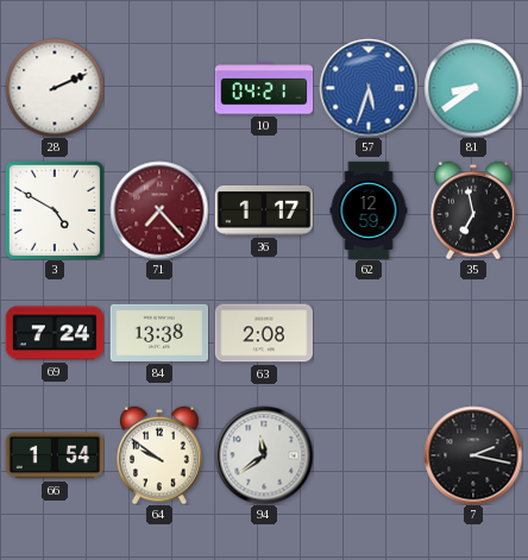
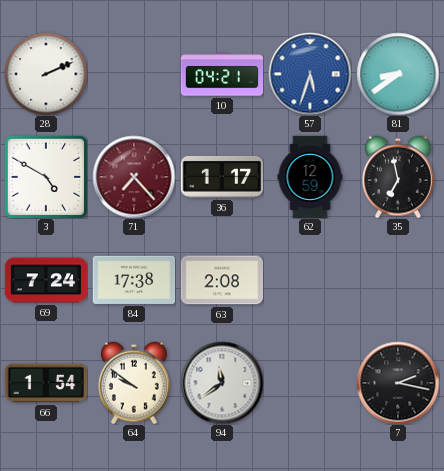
84: 13:38 -> 17:38
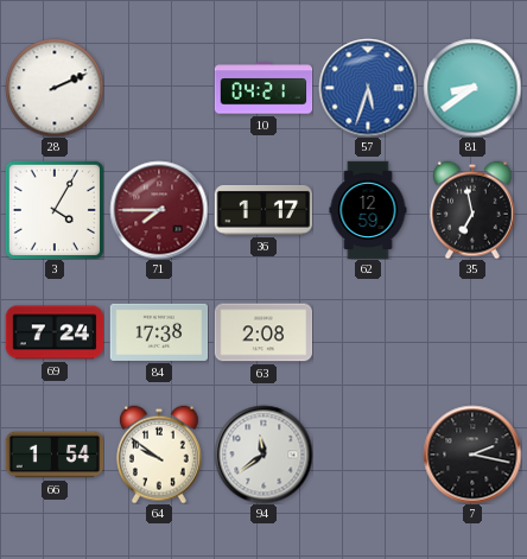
3: 4:50 -> 4:05
71: 7:23 -> 7:45
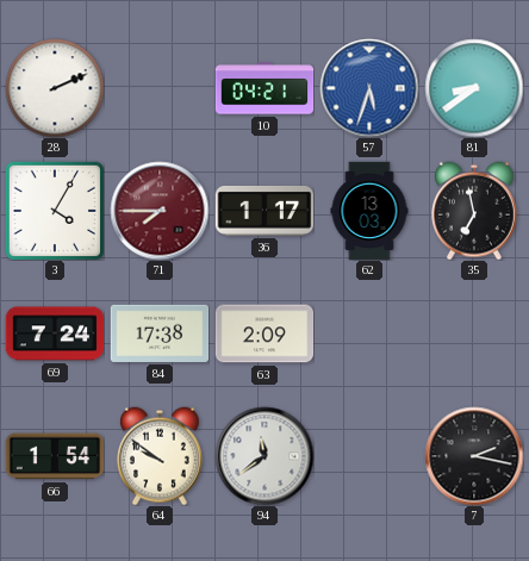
62: 12:59 -> 13:03
63: 2:08 -> 2:09
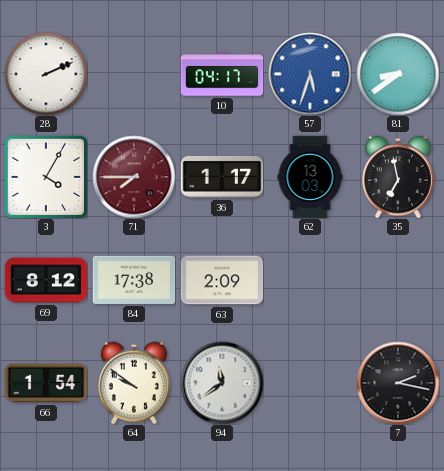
10: 04:21 -> 04:17
69: 7:24 -> 8:12
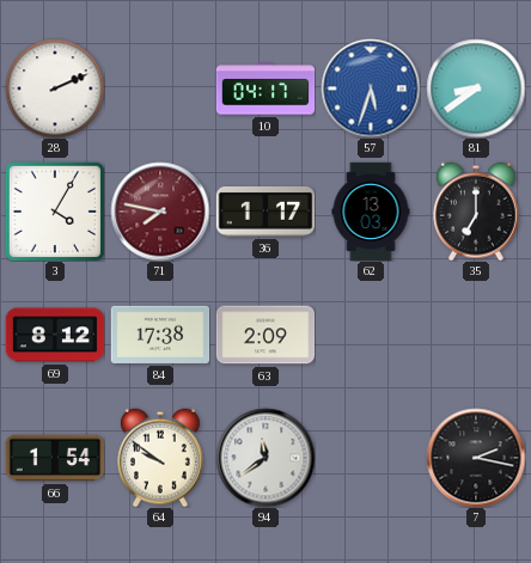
71: 7:45 -> 7:47
35: 6:58 -> 7:00
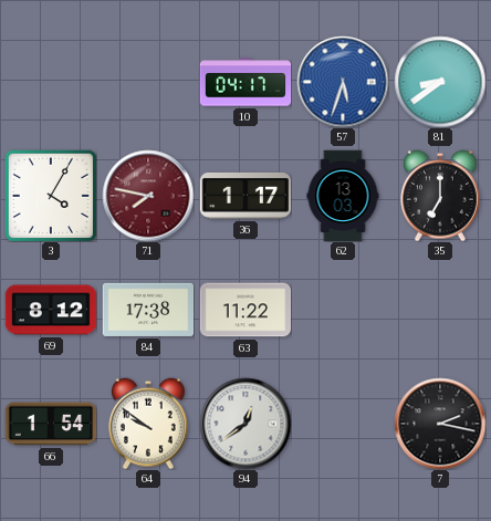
28: 2:11 -> none
63: 2:09 -> 11:22
94: 11:39 -> 12:39
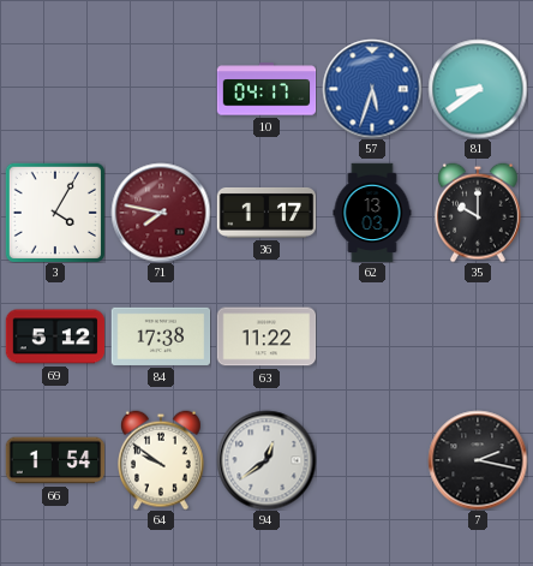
35: 7:00 -> 10:00
69: 8:12 -> 5:12
